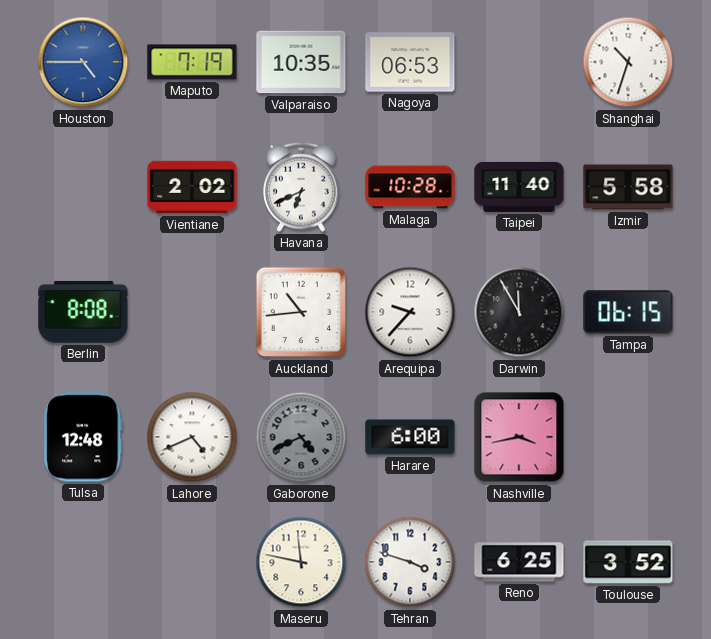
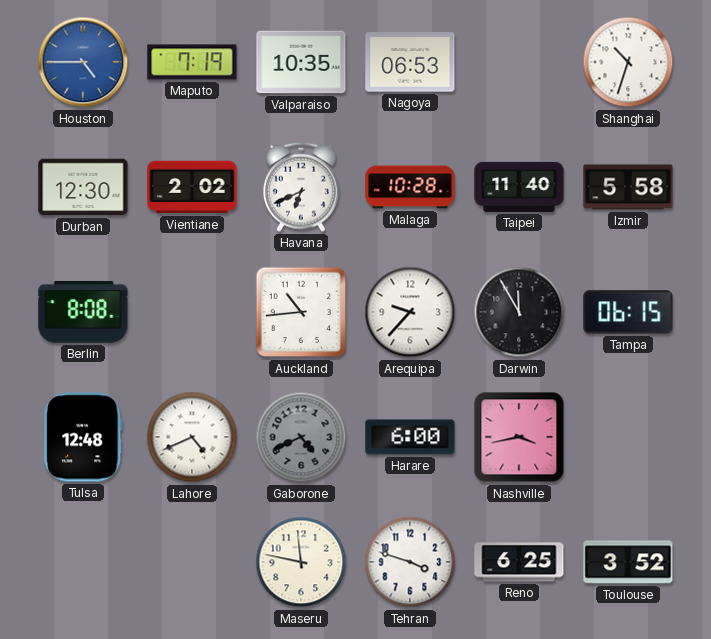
Durban: none -> 12:30
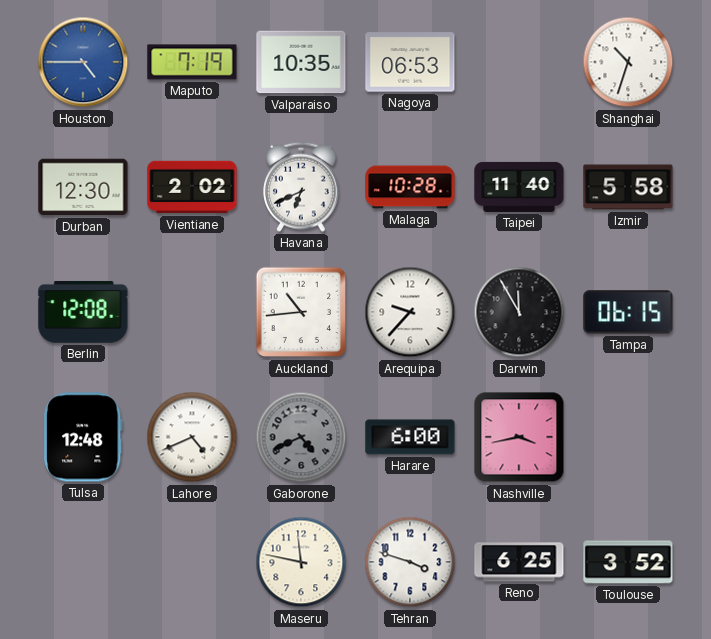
Berlin: 8:08 -> 12:08
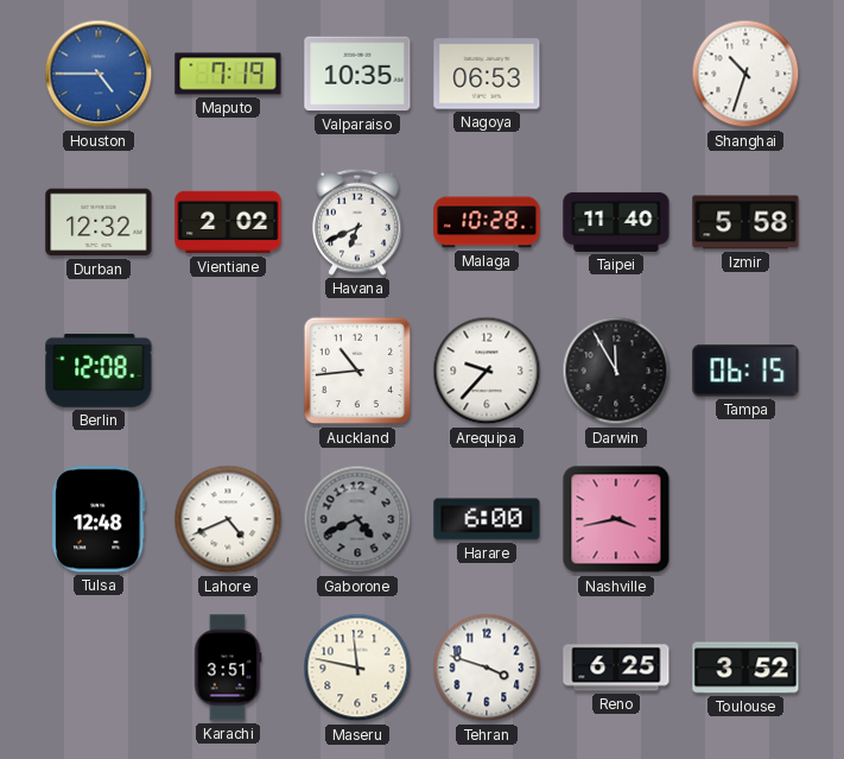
Durban: 12:30 -> 12:32
Karachi: none -> 3:51
